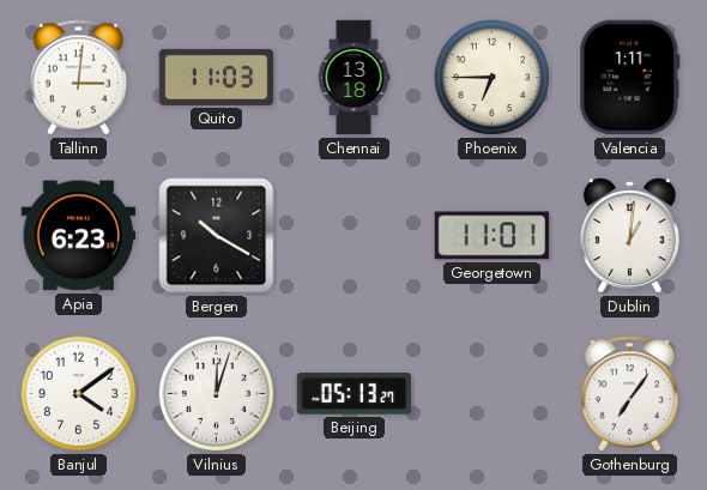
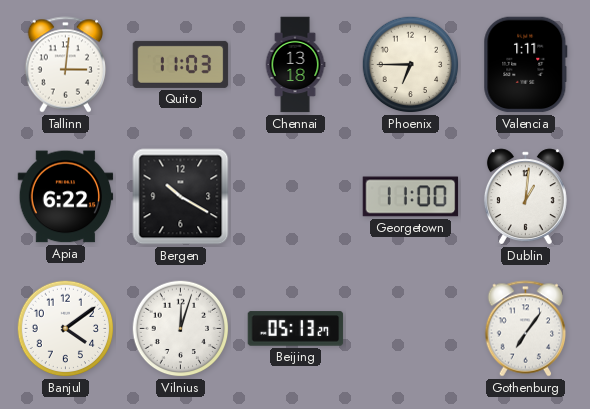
Apia: 6:23 -> 6:22
Georgetown: 11:01 -> 11:00
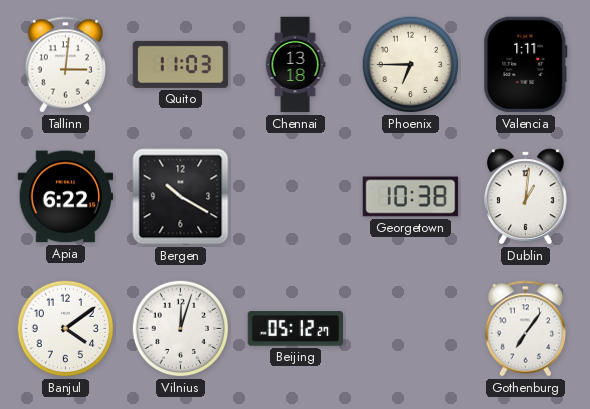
Georgetown: 11:00 -> 10:38
Beijing: 05:13 -> 05:12
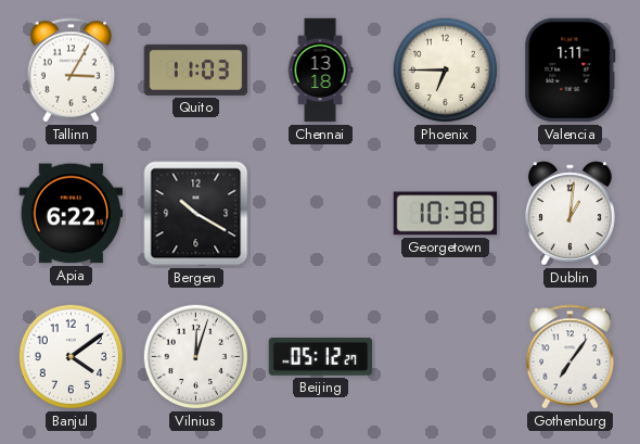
Tallinn: 3:01 -> 3:05
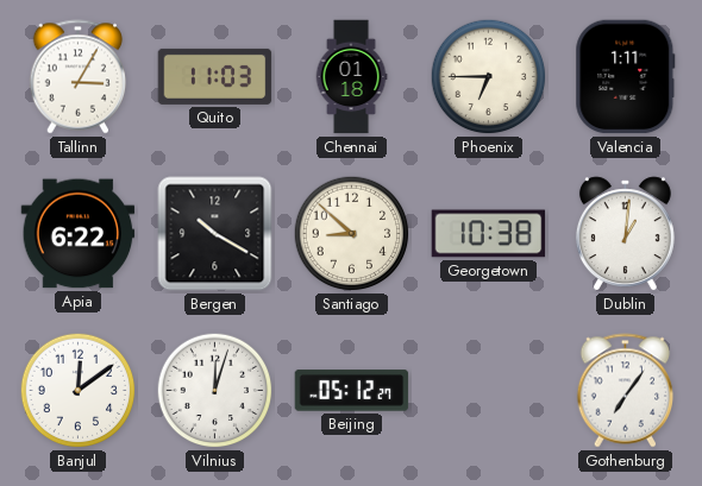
Chennai: 13:18 -> 01:18
Santiago: none -> 8:52
Banjul: 4:09 -> 12:09
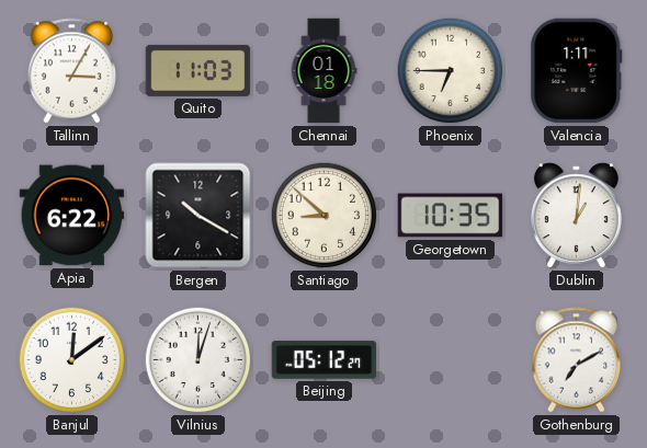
Georgetown: 10:38 -> 10:35
Gothenburg: 7:06 -> 7:10
